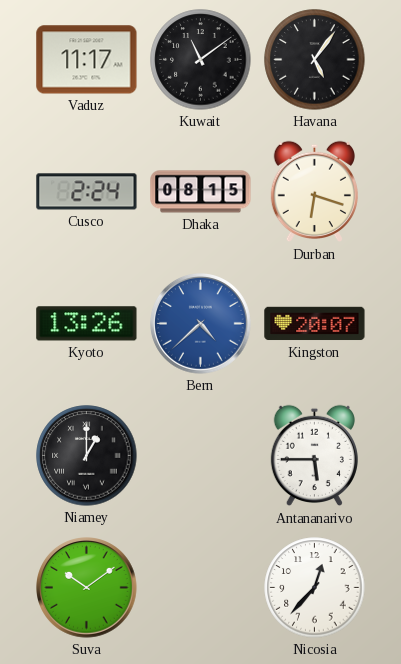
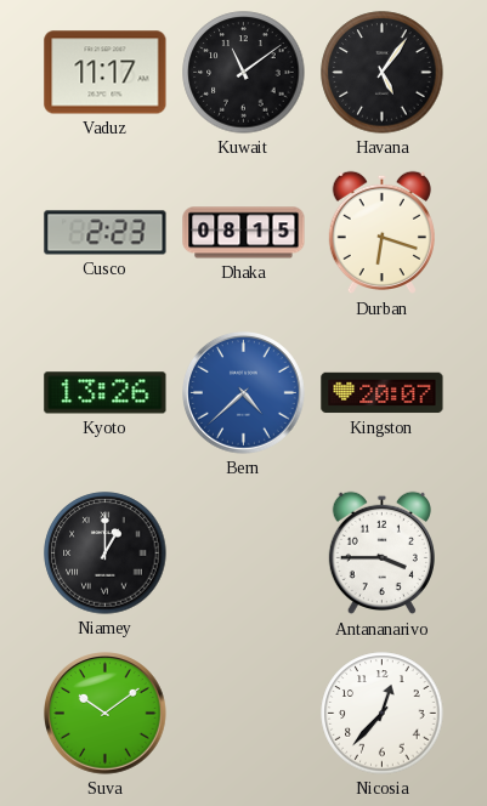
Cusco: 2:24 -> 2:23
Antananarivo: 5:45 -> 3:45
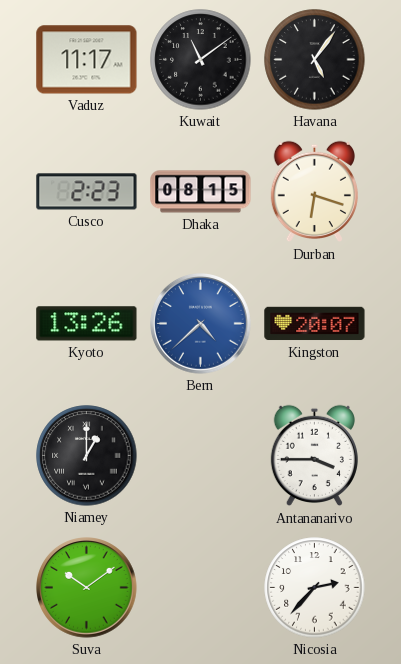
Nicosia: 12:37 -> 2:37
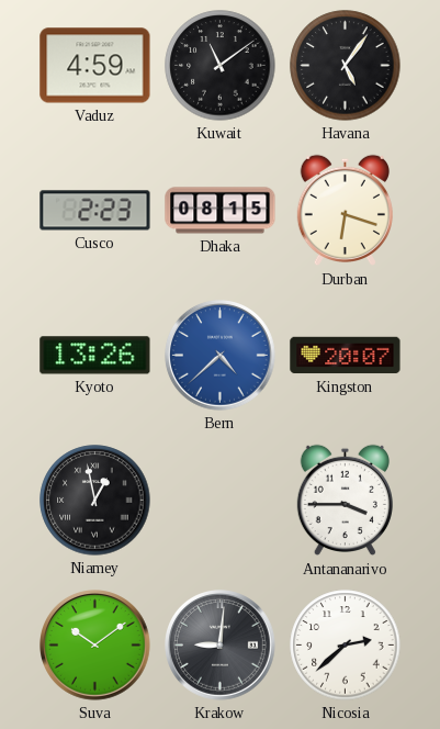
Vaduz: 11:17 -> 4:59
Niamey: 1:00 -> 12:58
Krakow: none -> 9:01
Nicosia: 2:37 -> 2:38
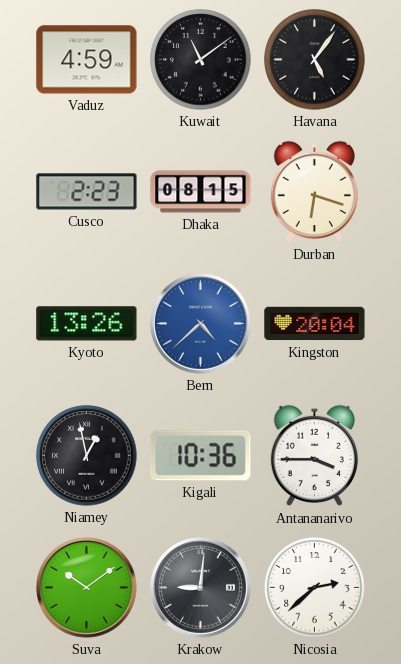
Kingston: 20:07 -> 20:04
Kigali: none -> 10:36
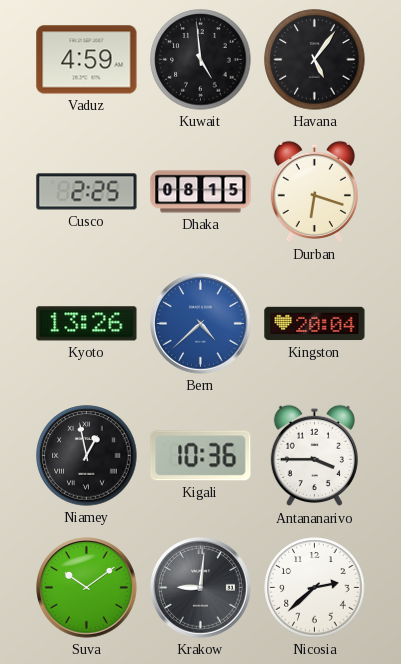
Kuwait: 11:09 -> 4:59
Cusco: 2:23 -> 2:25
